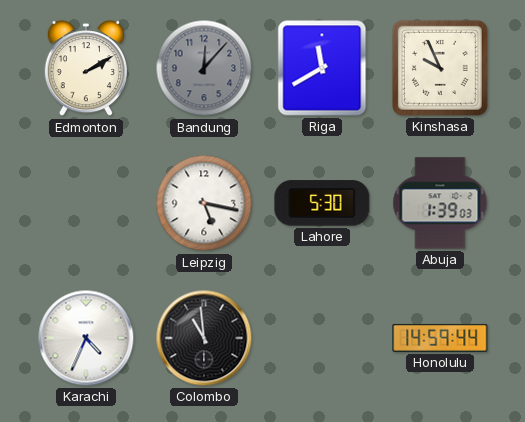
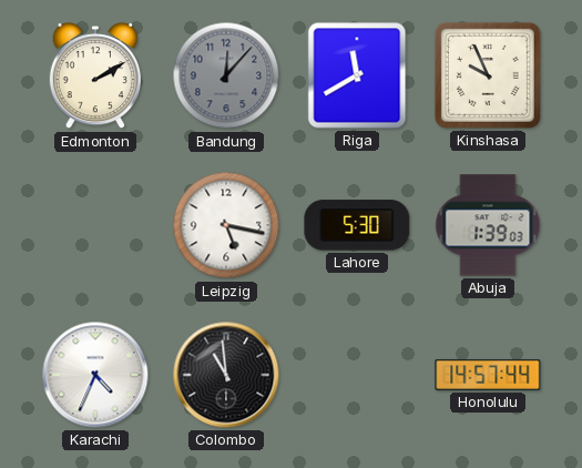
Honolulu: 14:59 -> 14:57
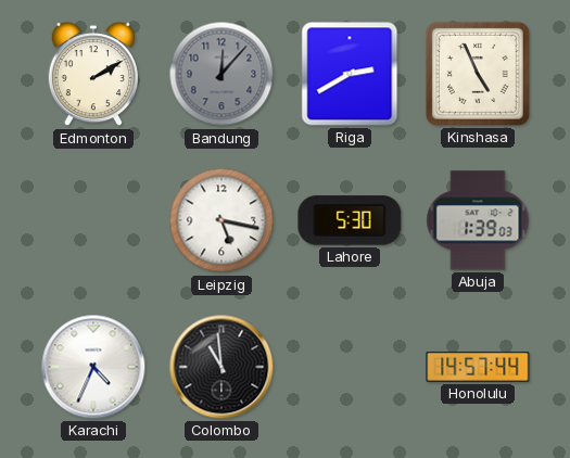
Riga: 11:40 -> 2:40
Kinshasa: 9:56 -> 4:56
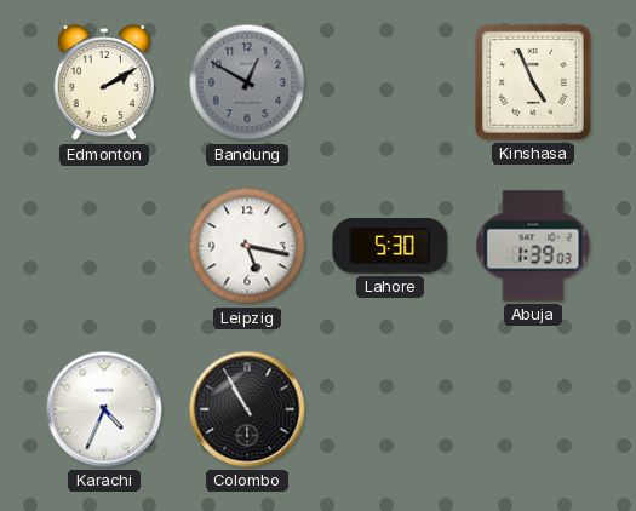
Bandung: 12:07 -> 12:50
Riga: 2:40 -> none
Colombo: 10:59 -> 10:55
Honolulu: 14:57 -> none
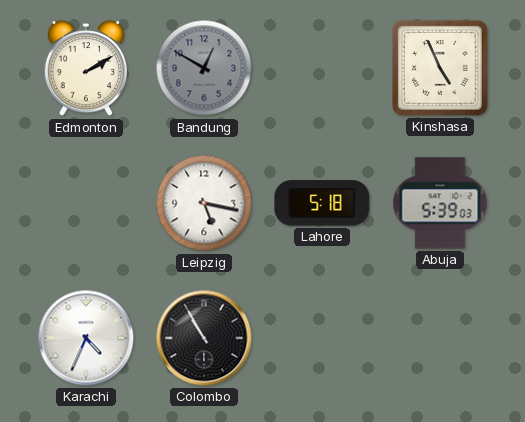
Lahore: 5:30 -> 5:18
Abuja: 1:39 -> 5:39
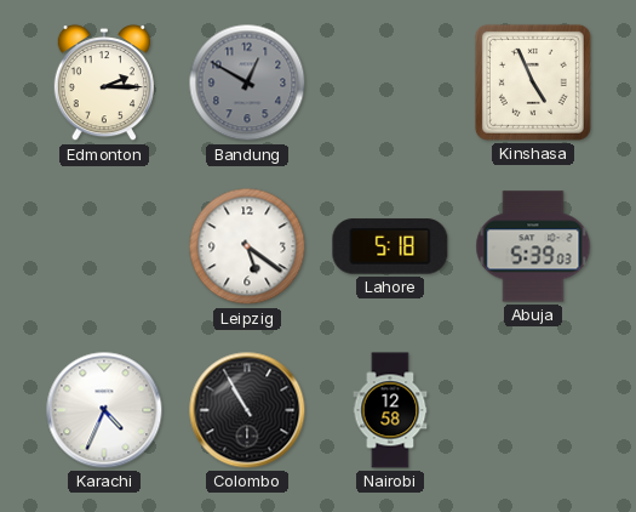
Edmonton: 2:10 -> 2:15
Leipzig: 5:17 -> 5:21
Nairobi: none -> 12:58
